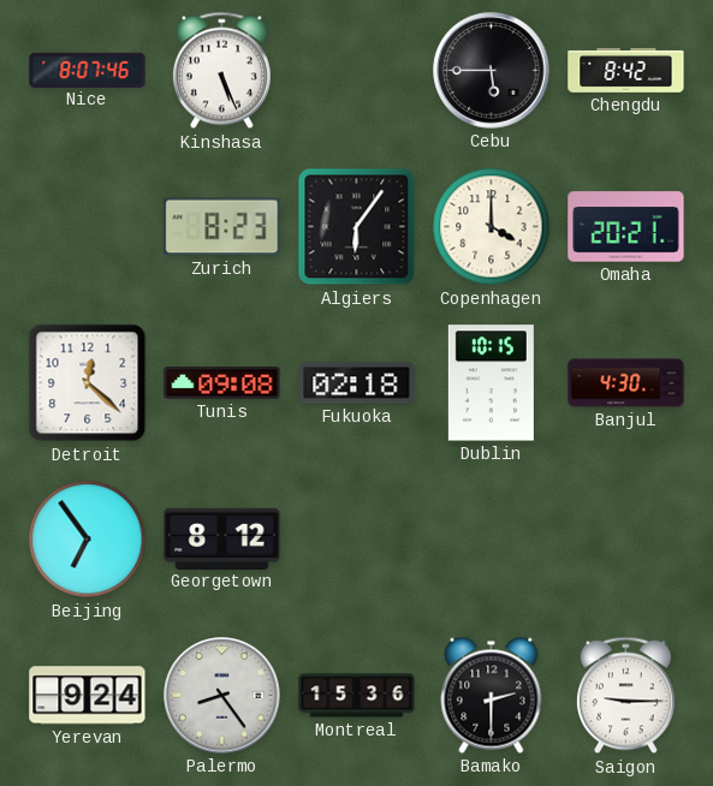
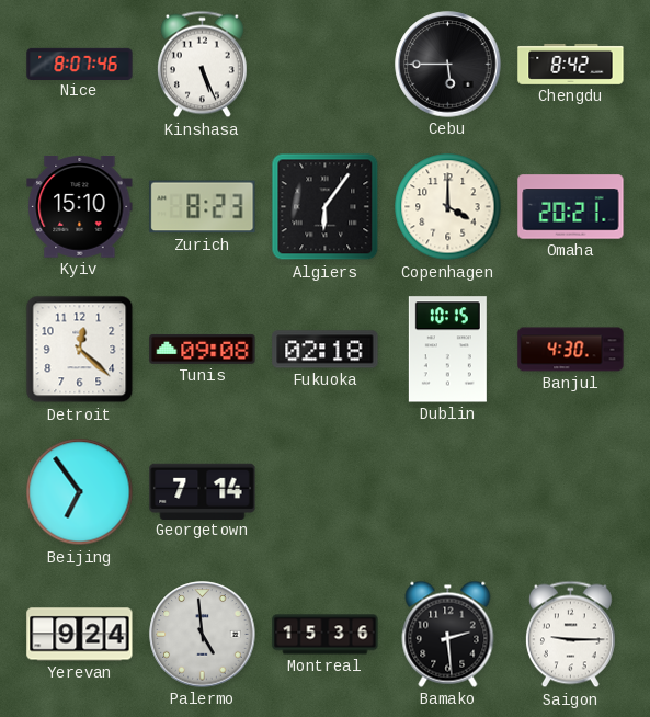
Kyiv: none -> 15:10
Georgetown: 8:12 -> 7:14
Palermo: 8:24 -> 4:59
Bamako: 2:30 -> 2:29
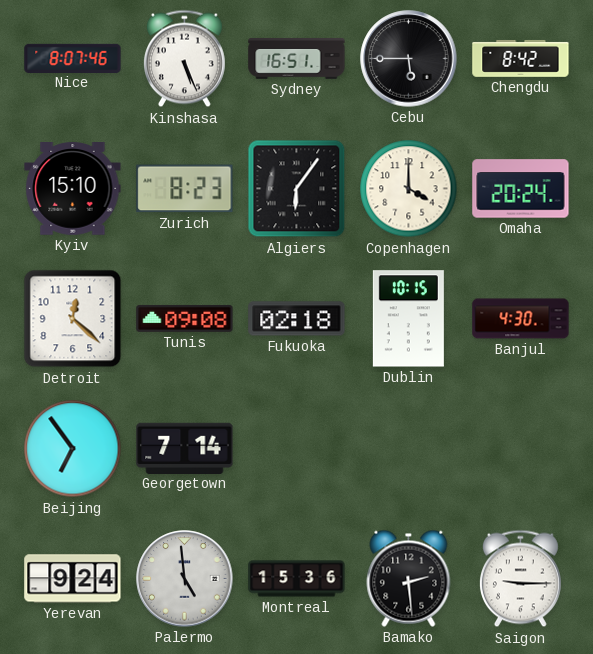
Sydney: none -> 16:51
Omaha: 20:21 -> 20:24
